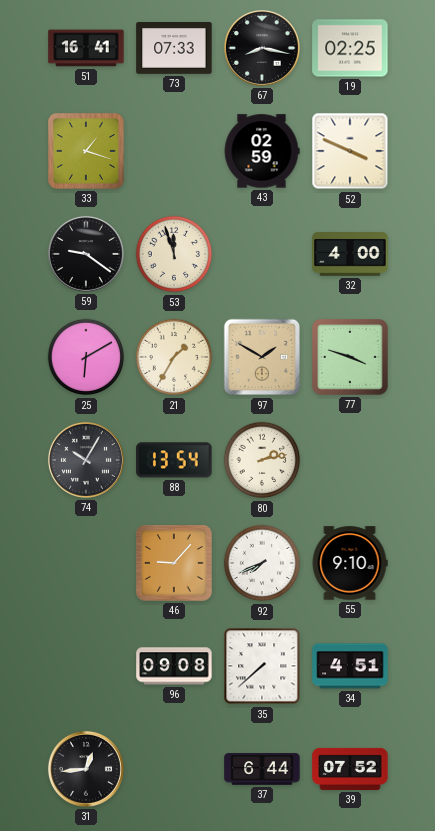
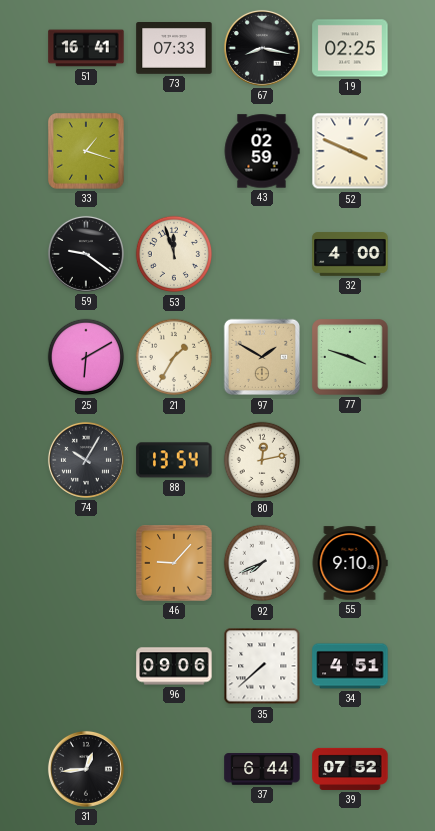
80: 2:13 -> 12:13
96: 09:08 -> 09:06
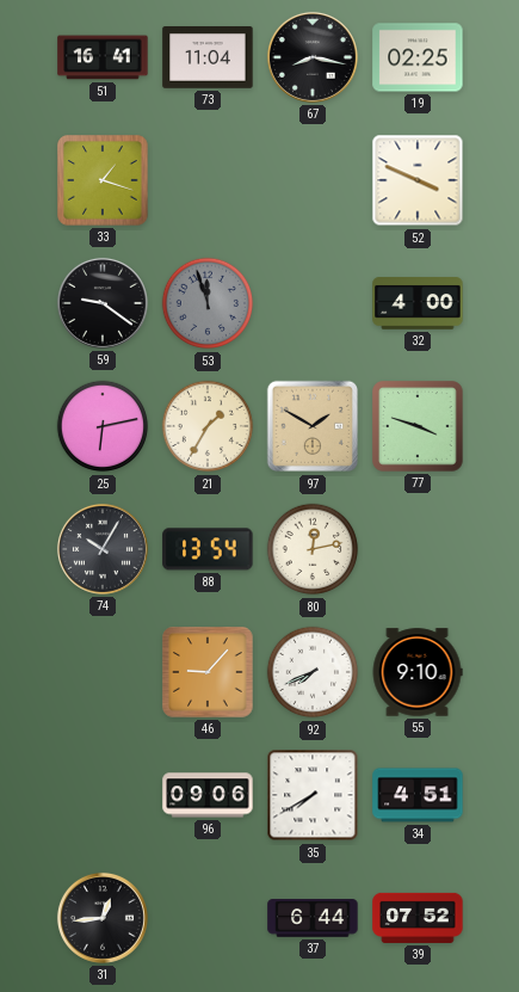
73: 07:33 -> 11:04
43: 02:59 -> none
53 dial: cream -> grey
25: 6:10 -> 6:13
35: 7:38 -> 7:40
